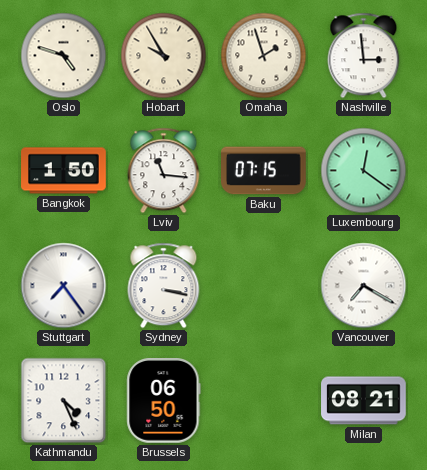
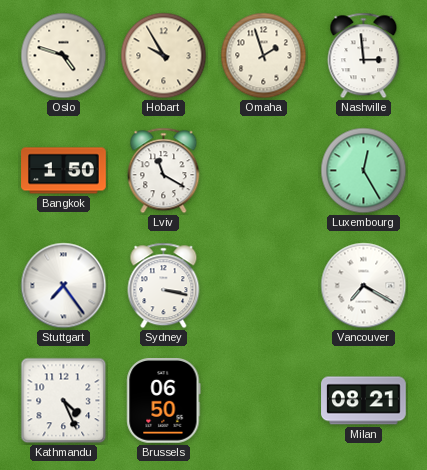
Lviv: 11:16 -> 11:20
Baku: 07:15 -> none
Luxembourg: 12:21 -> 12:25
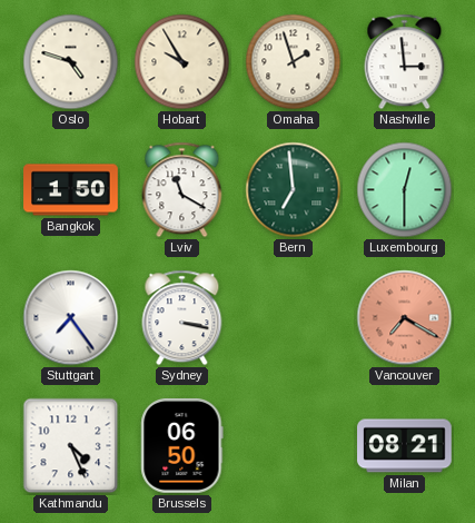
Bern: none -> 6:59
Luxembourg: 12:25 -> 12:30
Vancouver dial: white -> salmon
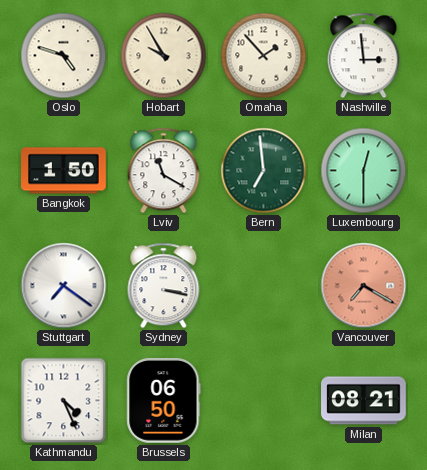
Omaha: 1:57 -> 1:53
Stuttgart: 7:24 -> 7:21
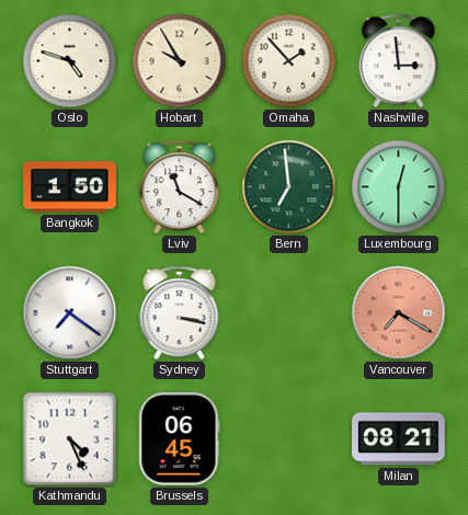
Brussels: 06:50 -> 06:45
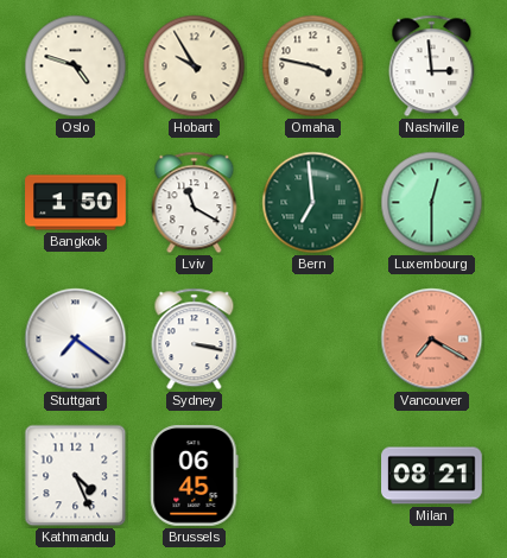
Omaha: 1:53 -> 3:47
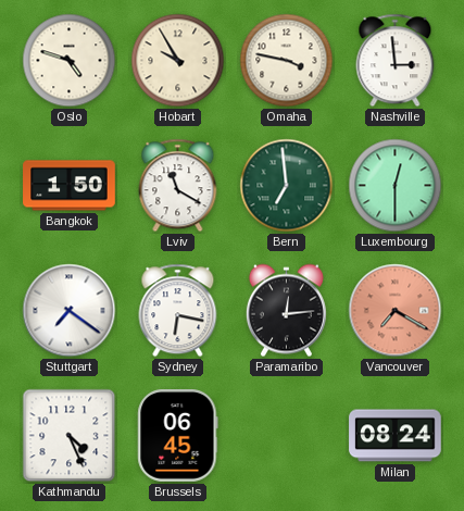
Sydney: 3:17 -> 6:17
Paramaribo: none -> 12:14
Milan: 08:21 -> 08:24
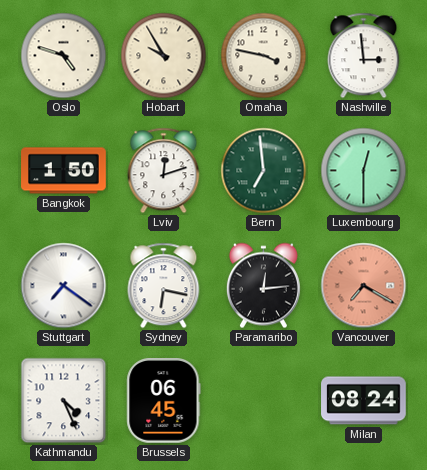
Lviv: 11:20 -> 12:12
